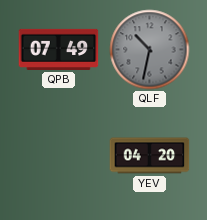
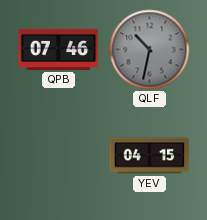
QPB: 07:49 -> 07:46
YEV: 04:20 -> 04:15
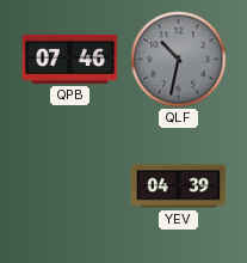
YEV: 04:15 -> 04:39
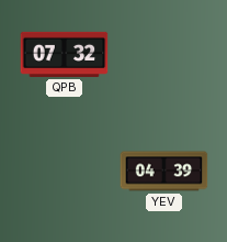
QPB: 07:46 -> 07:32
QLF: 10:32 -> none
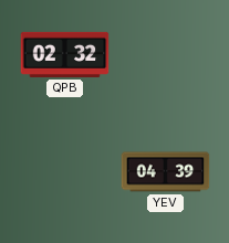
QPB: 07:32 -> 02:32
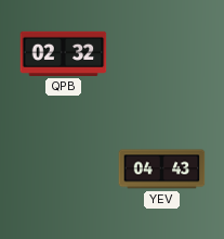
YEV: 04:39 -> 04:43
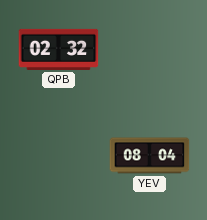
YEV: 04:43 -> 08:04
